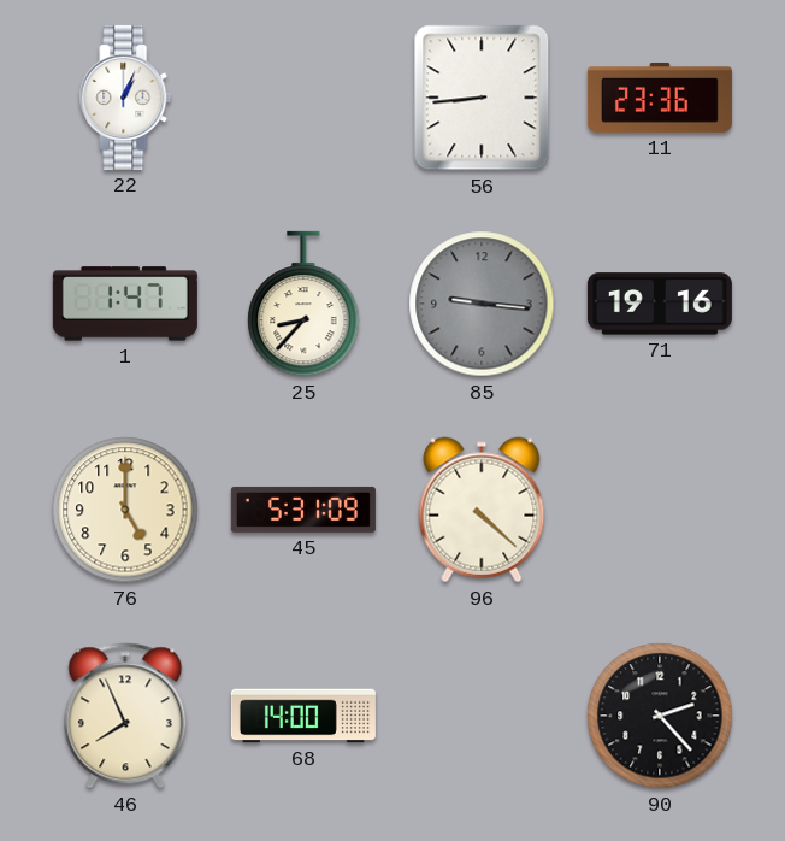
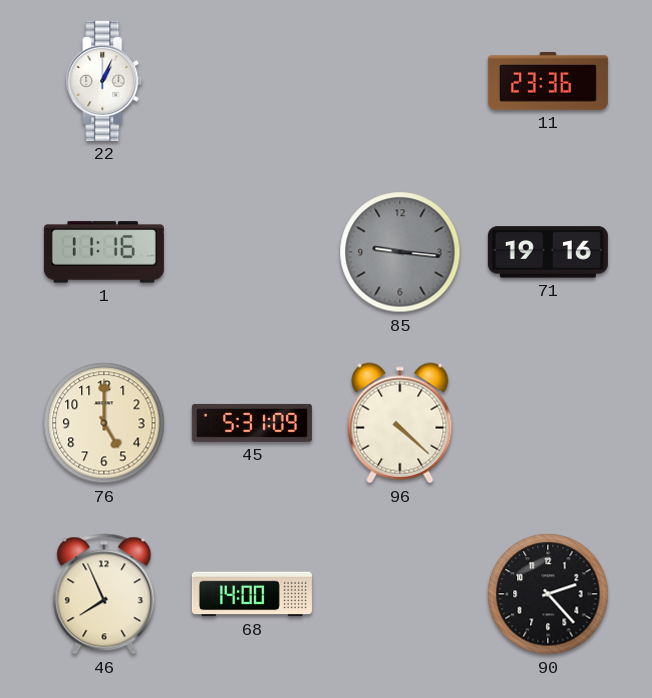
56: 8:44 -> none
1: 1:47 -> 11:16
25: 8:37 -> none
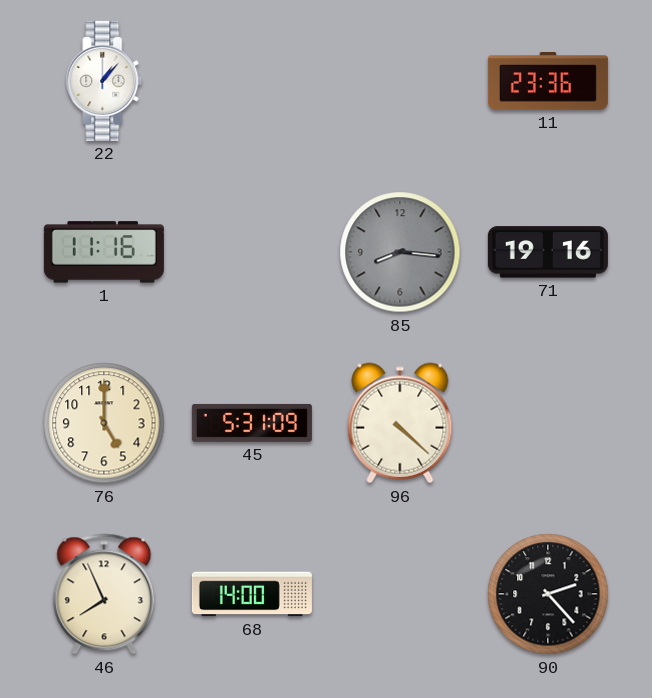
22: 1:04 -> 1:07
85: 9:16 -> 8:16
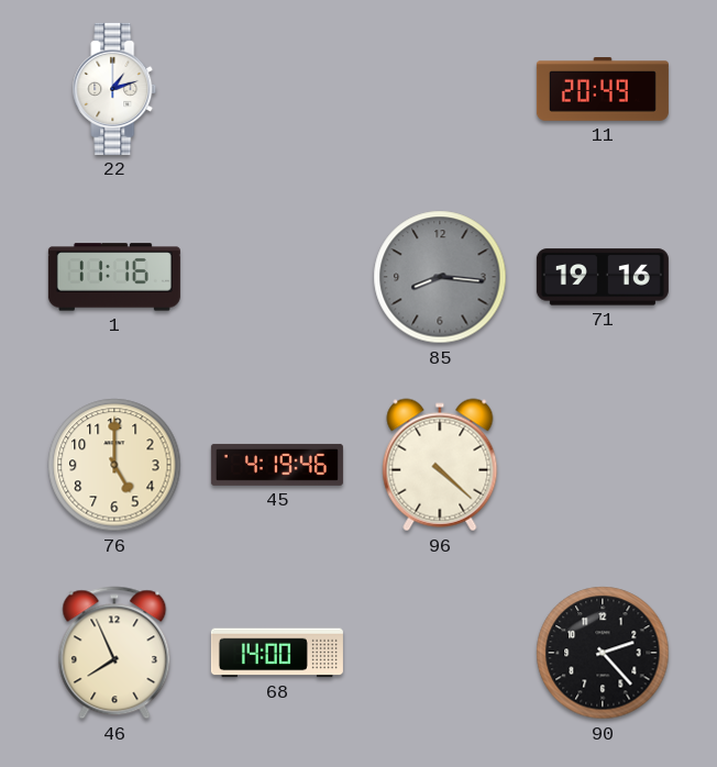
22: 1:07 -> 1:12
11: 23:36 -> 20:49
45: 5:31 -> 4:19
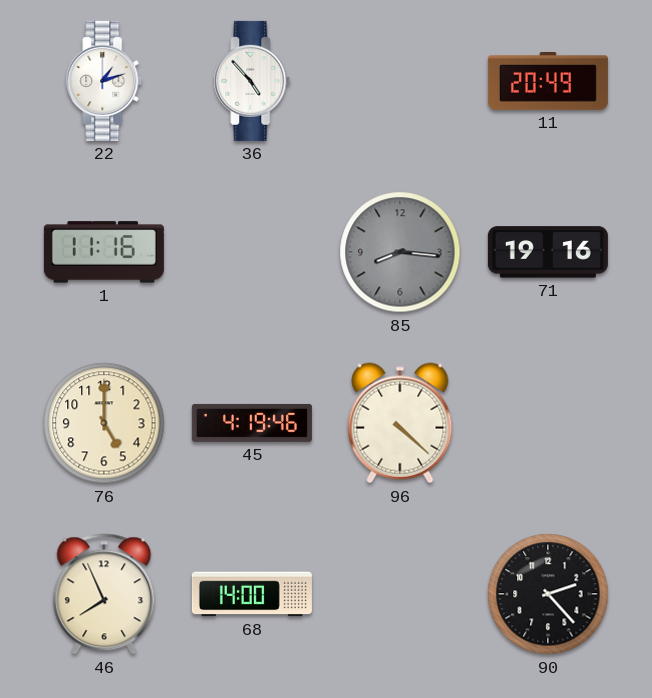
36: none -> 4:53
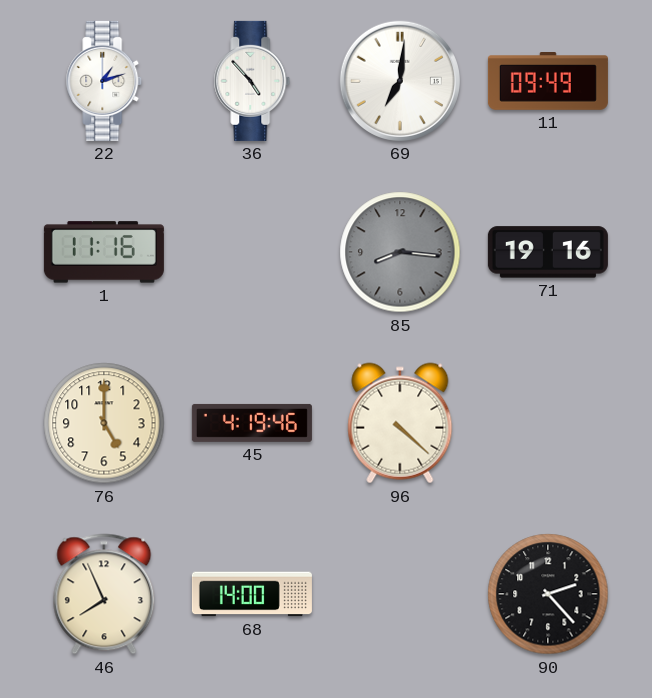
69: none -> 7:01
11: 20:49 -> 09:49
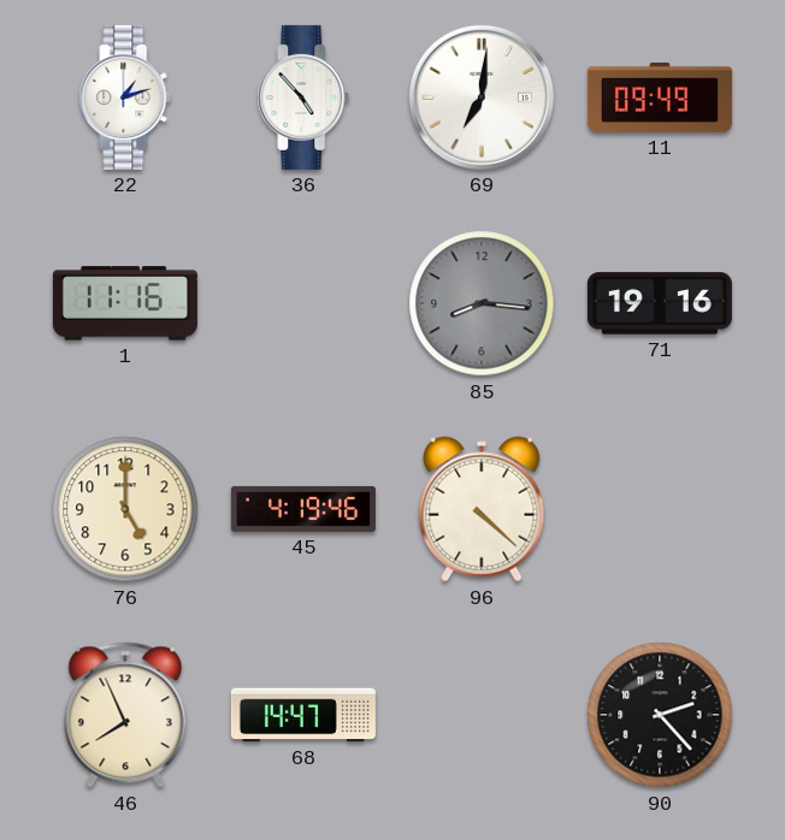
68: 14:00 -> 14:47
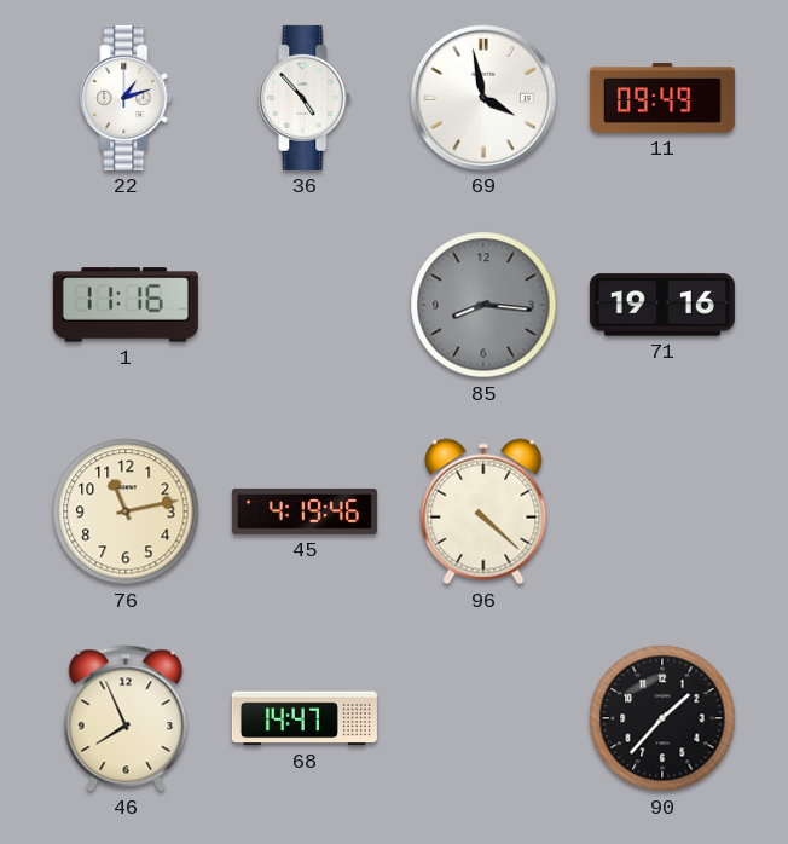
69: 7:01 -> 3:58
76: 5:00 -> 11:13
90: 2:23 -> 1:37
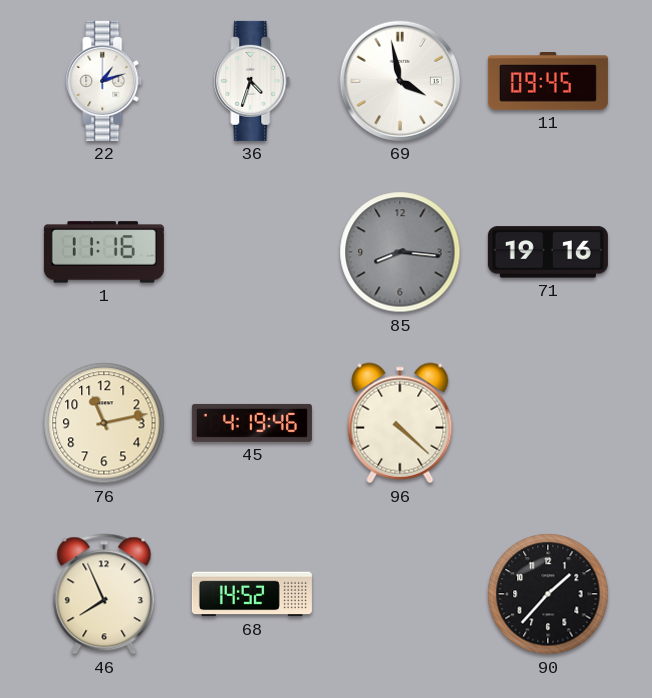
36: 4:53 -> 4:33
11: 09:49 -> 09:45
68: 14:47 -> 14:52
